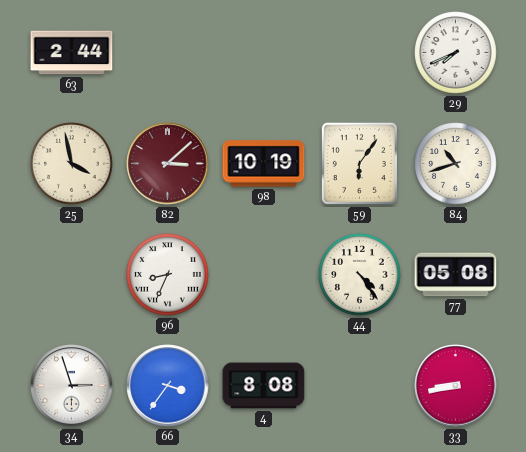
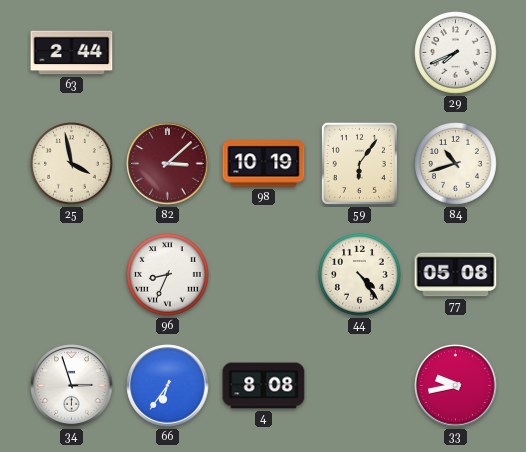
66: 3:36 -> 6:36
33: 8:43 -> 9:43
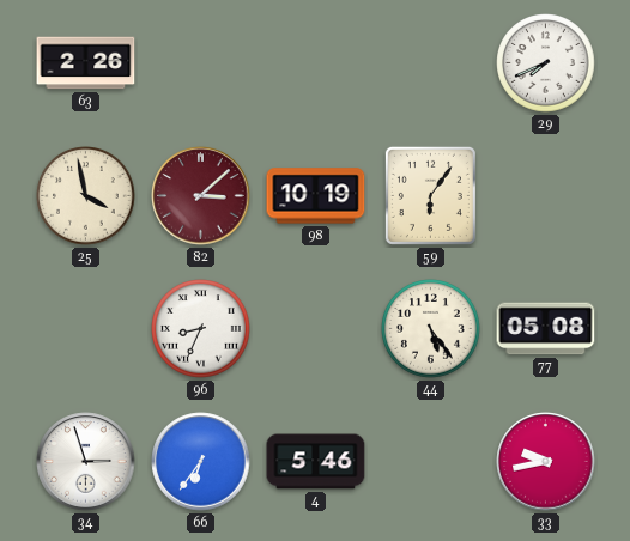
63: 2:44 -> 2:26
84: 10:42 -> none
44: 4:24 -> 5:24
4: 8:08 -> 5:46
